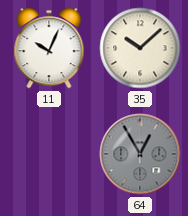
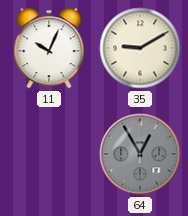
35: 10:08 -> 9:10
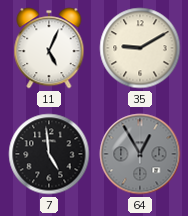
11: 10:04 -> 5:04
7: none -> 4:59
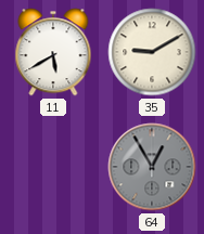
11: 5:04 -> 5:40
7: 4:59 -> none
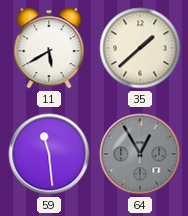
35: 9:10 -> 1:38
59: none -> 11:29
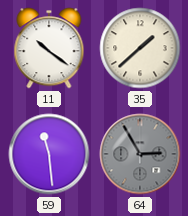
11: 5:40 -> 10:21
64: 12:55 -> 2:55
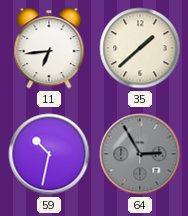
11: 10:21 -> 6:44
59: 11:29 -> 10:32
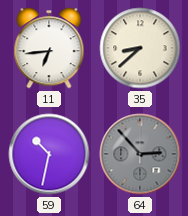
35: 1:38 -> 8:38
64: 2:55 -> 2:53
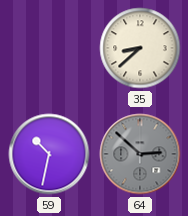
11: 6:44 -> none
64: 2:53 -> 2:52
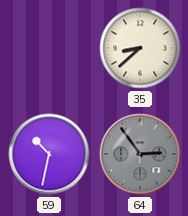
64: 2:52 -> 2:54
